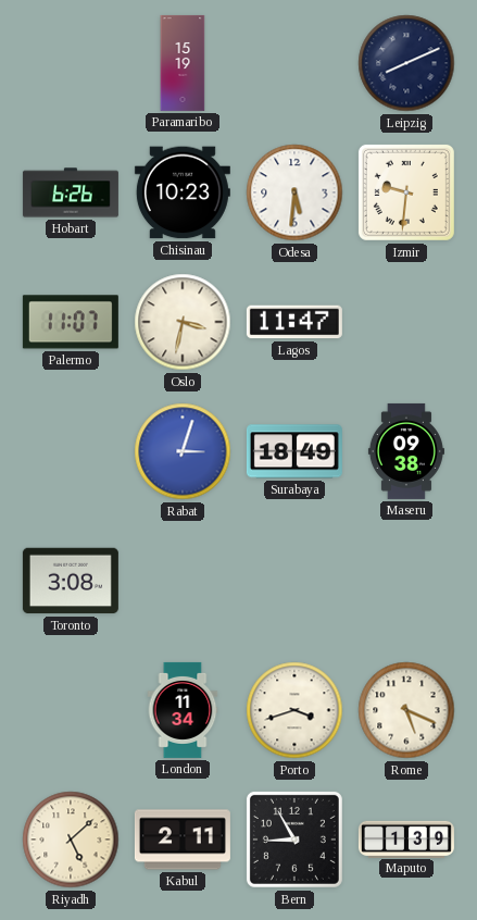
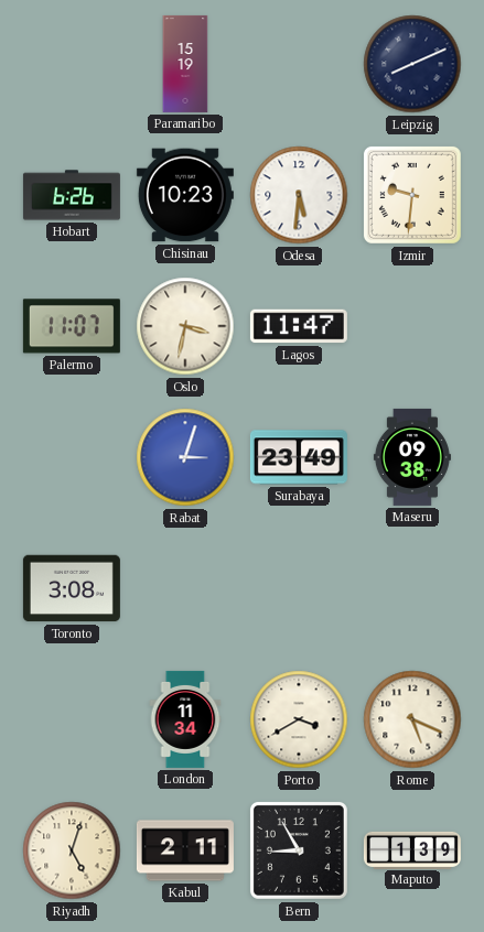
Surabaya: 18:49 -> 23:49
Porto: 3:42 -> 3:40
Riyadh: 5:08 -> 5:03
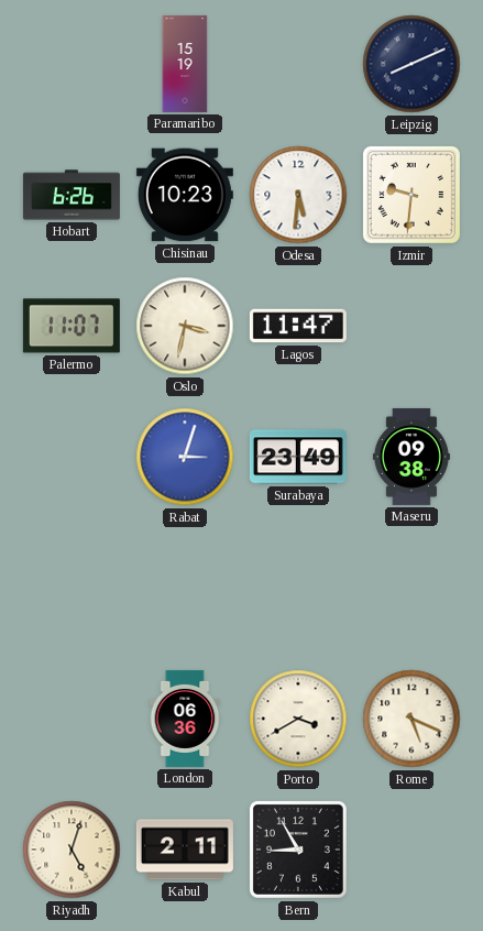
Toronto: 3:08 -> none
London: 11:34 -> 06:36
Maputo: 1:39 -> none
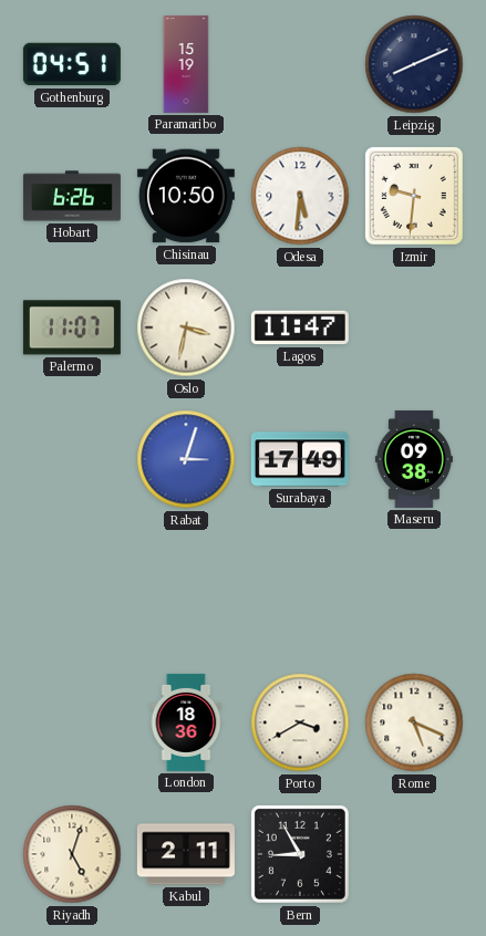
Gothenburg: none -> 04:51
Chisinau: 10:23 -> 10:50
Surabaya: 23:49 -> 17:49
London: 06:36 -> 18:36
